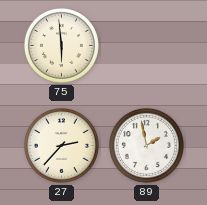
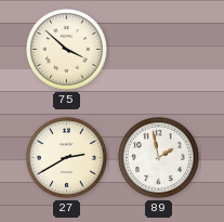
75: 5:59 -> 3:52
27: 2:37 -> 2:40
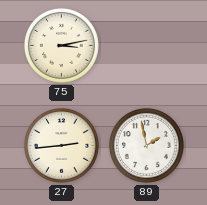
75: 3:52 -> 3:13
27: 2:40 -> 2:44
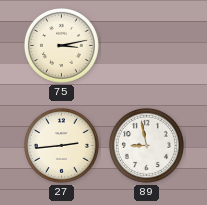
89: 1:58 -> 8:58
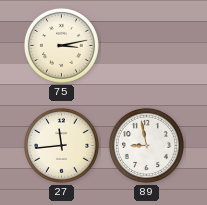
27: 2:44 -> 11:44
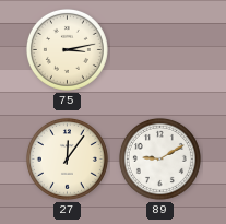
27: 11:44 -> 12:06
89: 8:58 -> 9:10
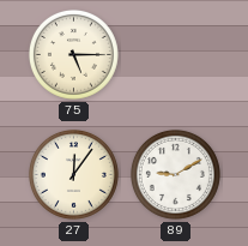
75: 3:13 -> 5:15
